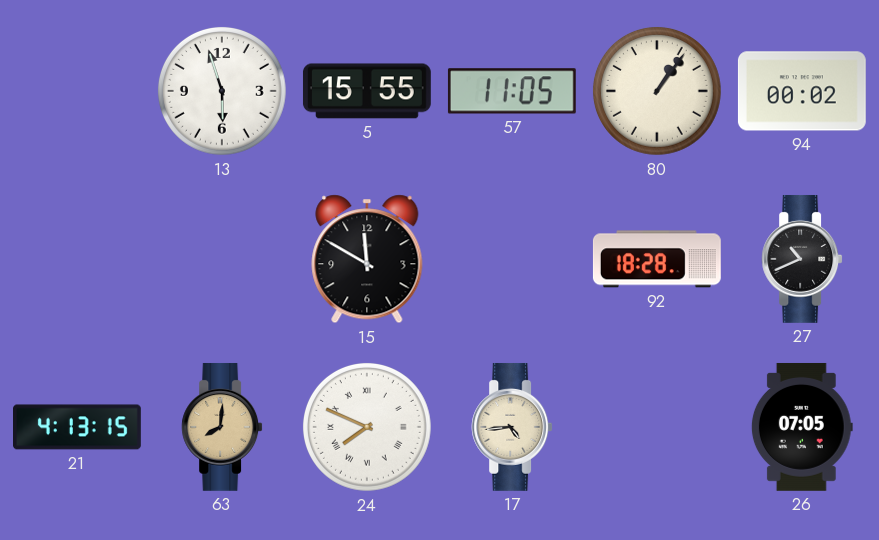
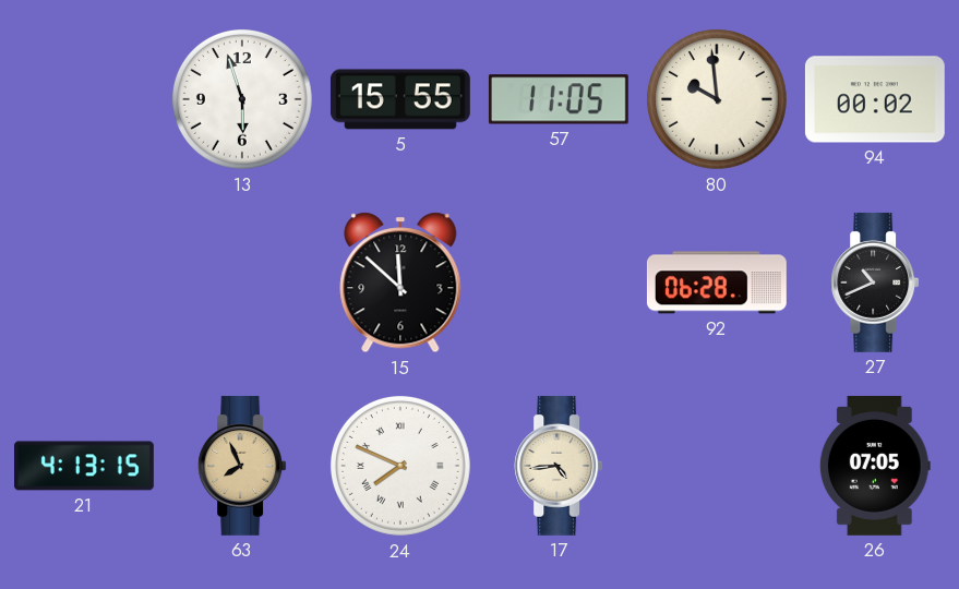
80: 1:06 -> 9:59
15: 11:50 -> 11:52
92: 18:28 -> 06:28
63: 8:01 -> 7:56
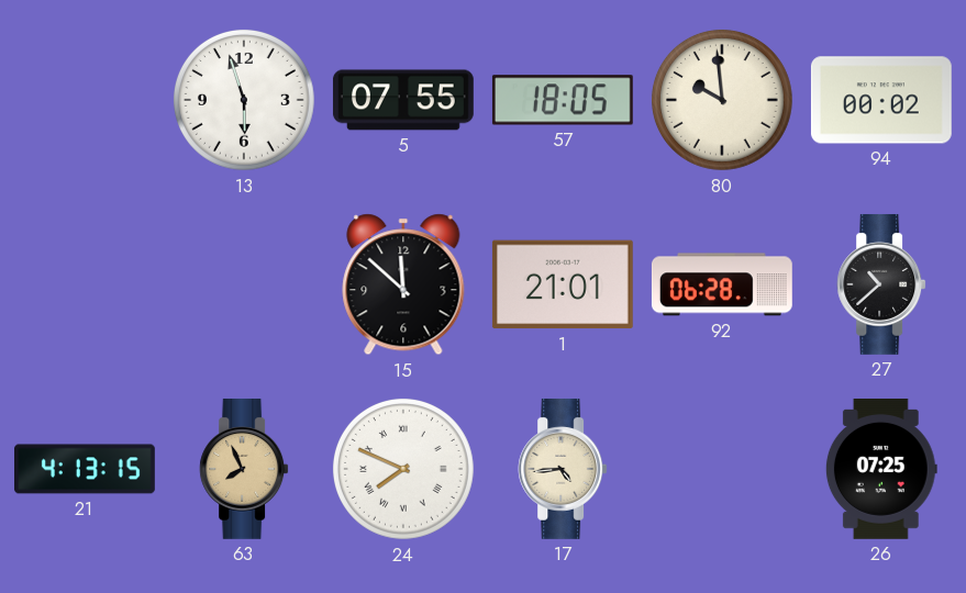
5: 15:55 -> 07:55
57: 11:05 -> 18:05
1: none -> 21:01
27: 10:41 -> 10:38
26: 07:05 -> 07:25
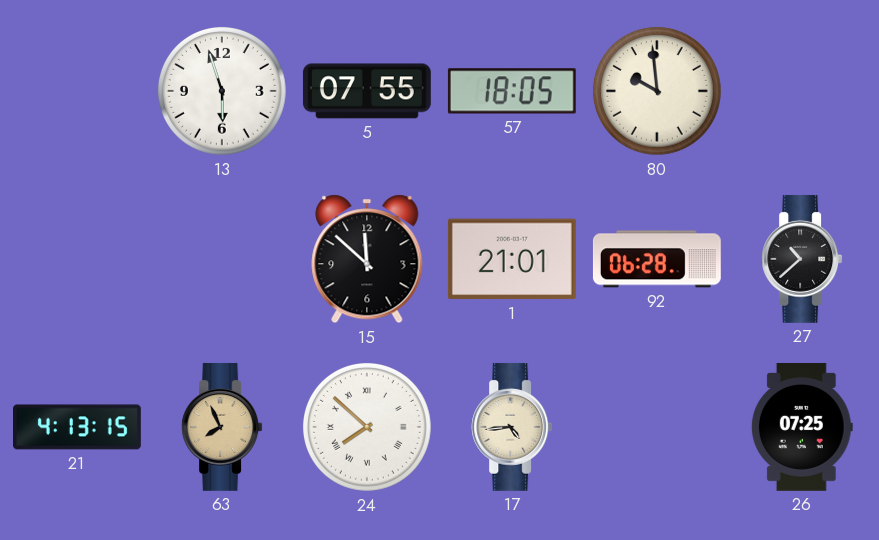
94: 00:02 -> none
24: 7:49 -> 7:52
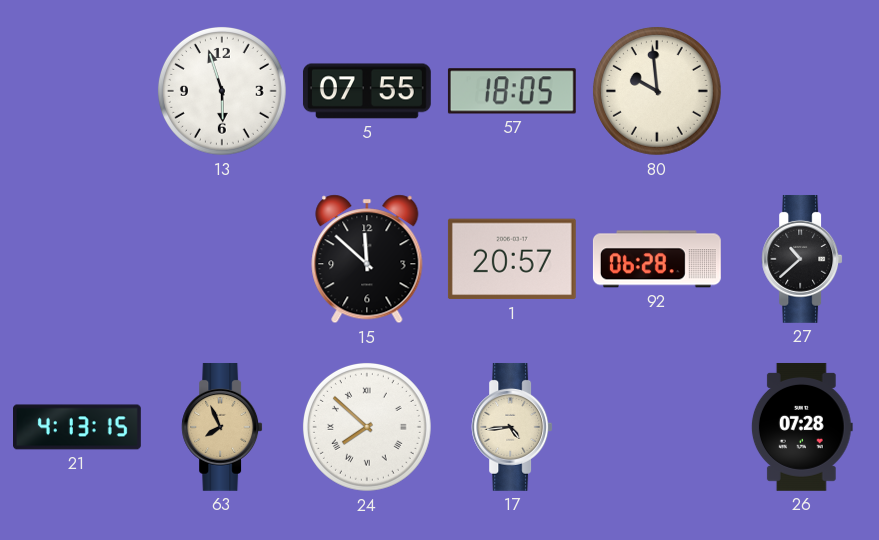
1: 21:01 -> 20:57
26: 07:25 -> 07:28
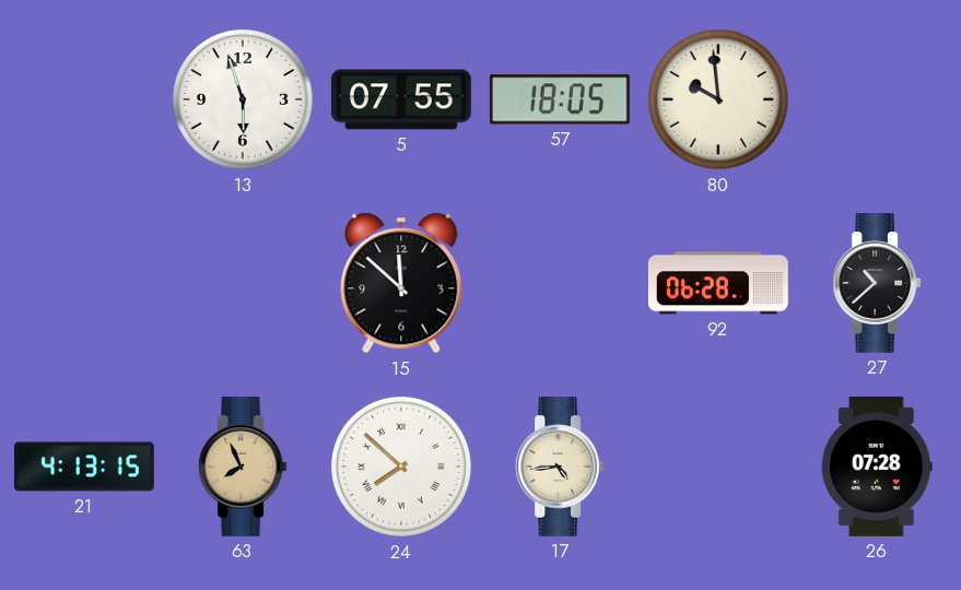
1: 20:57 -> none
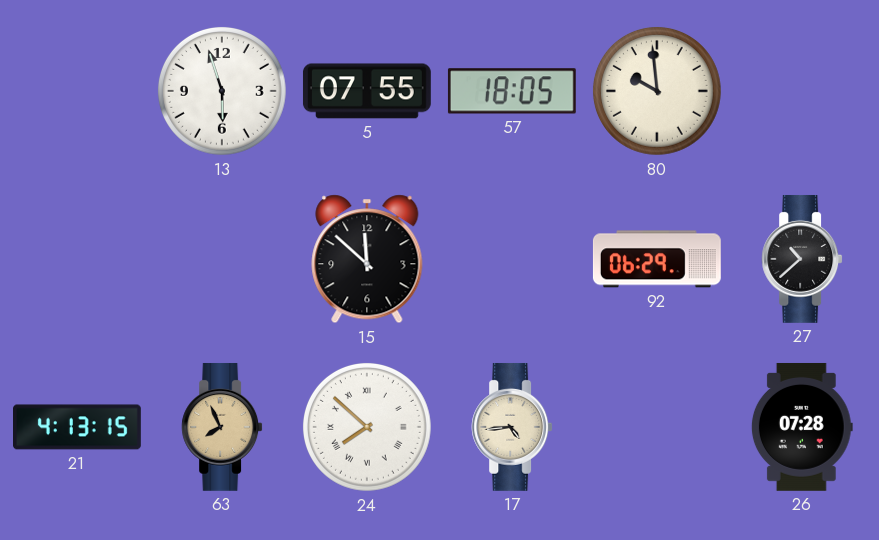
92: 06:28 -> 06:29
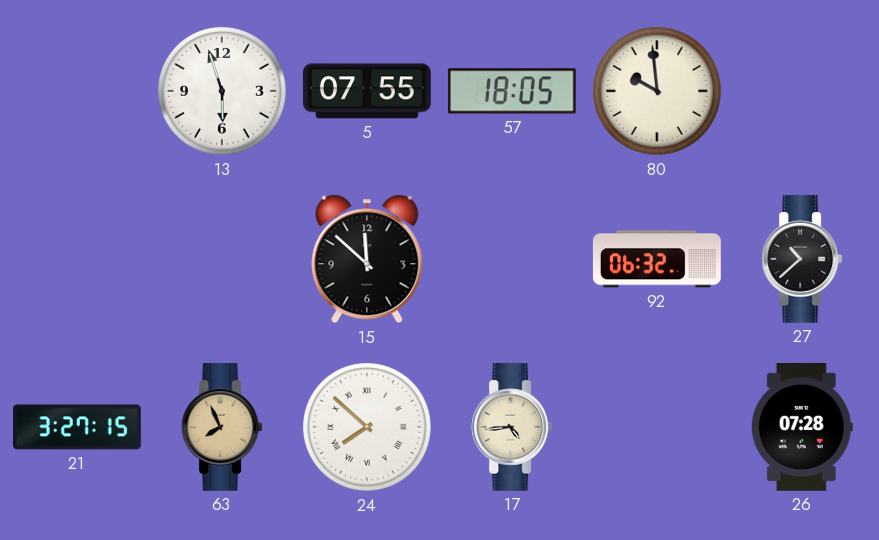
92: 06:29 -> 06:32
21: 4:13 -> 3:27
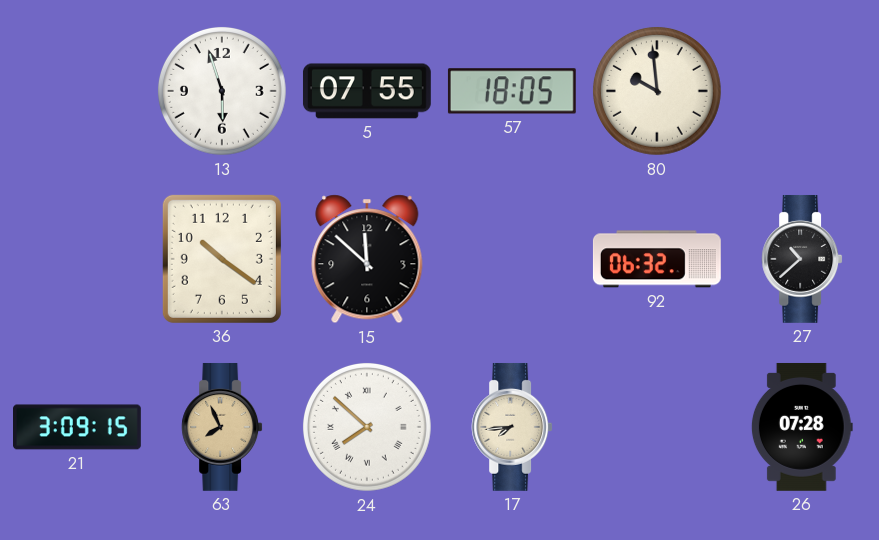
36: none -> 10:21
21: 3:27 -> 3:09
17: 4:44 -> 7:44
